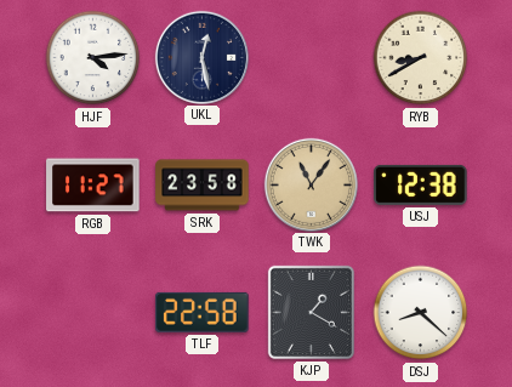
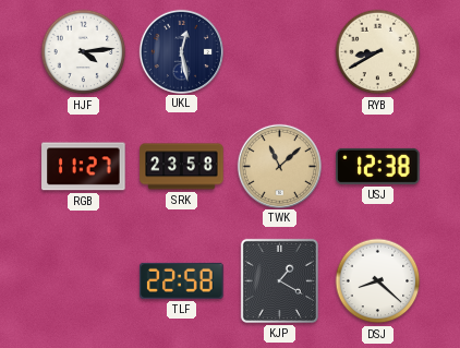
TWK: 11:06 -> 11:08
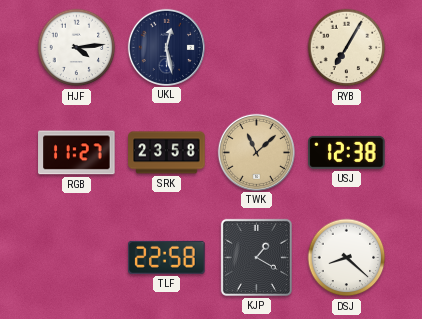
RYB: 8:40 -> 7:05
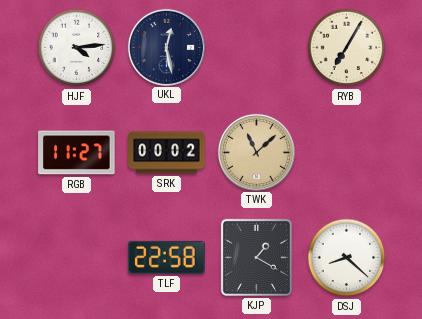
SRK: 23:58 -> 00:02
USJ: 12:38 -> none
